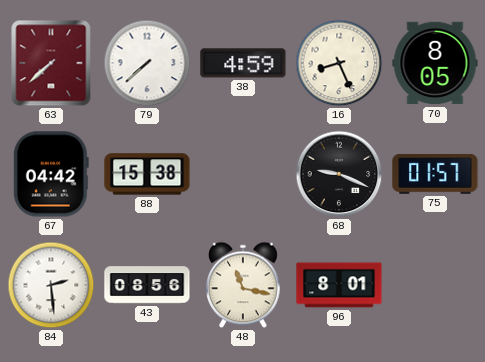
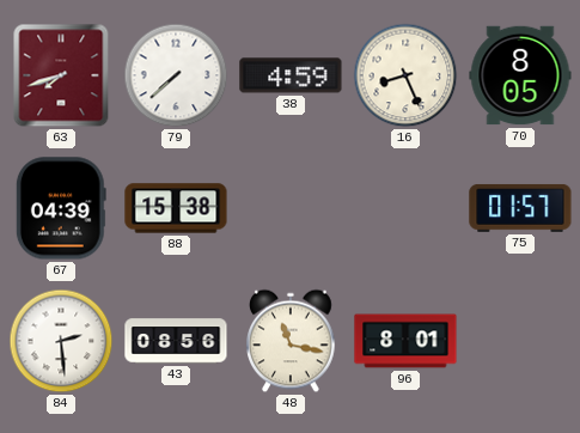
63: 7:38 -> 7:42
67: 04:42 -> 04:39
68: 9:19 -> none
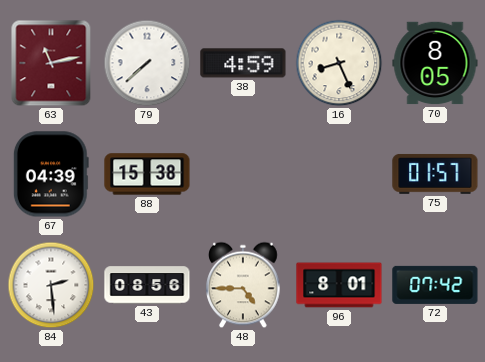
63: 7:42 -> 11:13
48: 11:17 -> 4:45
72: none -> 07:42
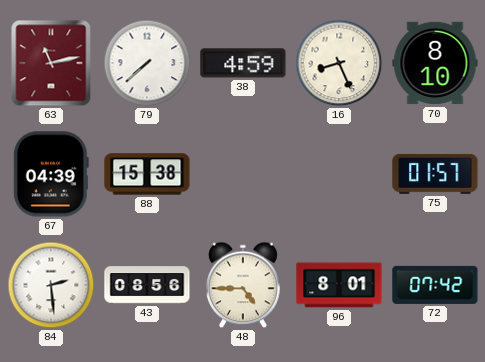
70: 8:05 -> 8:10
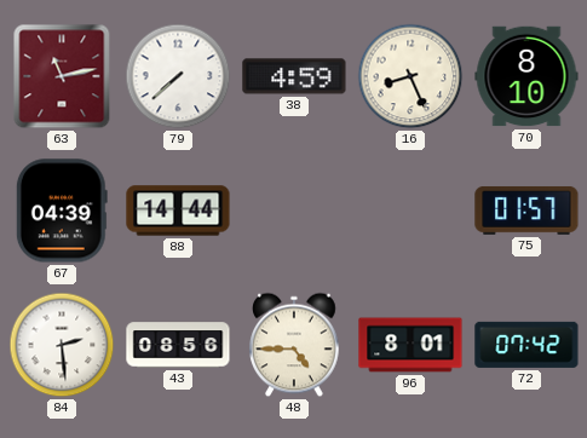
88: 15:38 -> 14:44
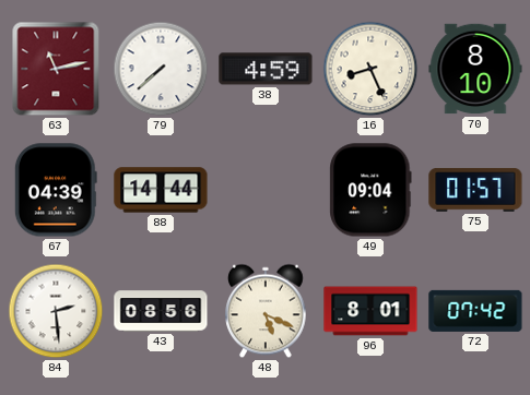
49: none -> 09:04
48: 4:45 -> 5:19
